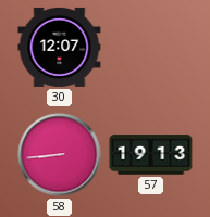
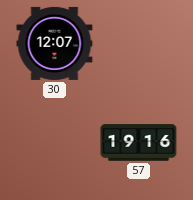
58: 8:44 -> none
57: 19:13 -> 19:16
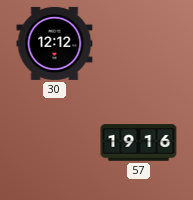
30: 12:07 -> 12:12
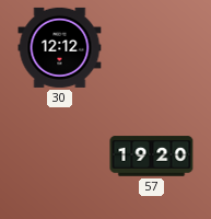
57: 19:16 -> 19:20
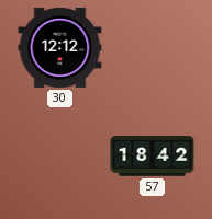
57: 19:20 -> 18:42
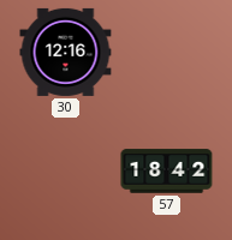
30: 12:12 -> 12:16
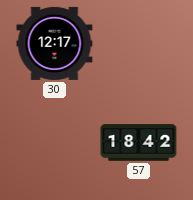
30: 12:16 -> 12:17
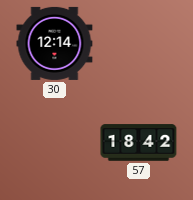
30: 12:17 -> 12:14
